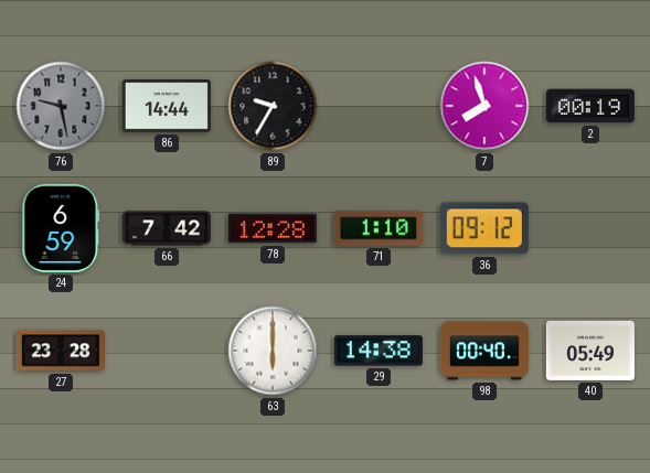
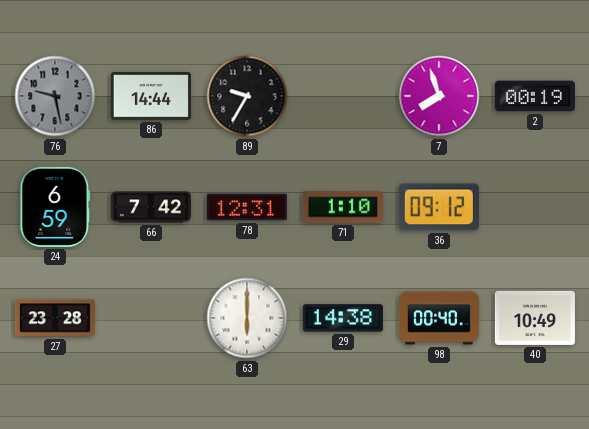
78: 12:28 -> 12:31
40: 05:49 -> 10:49
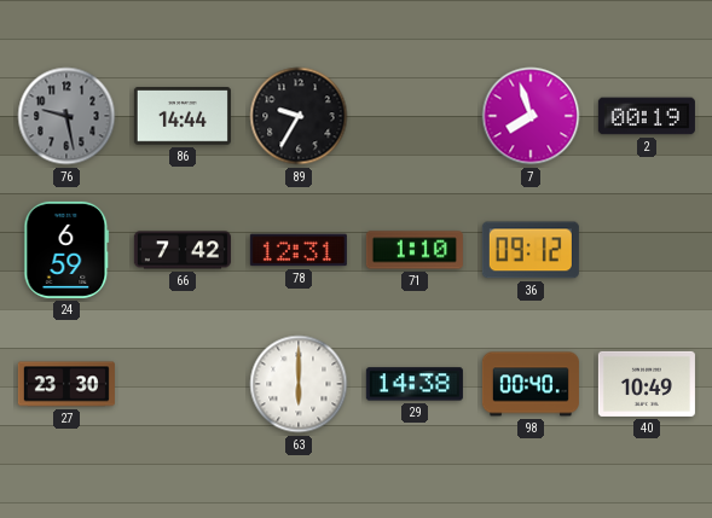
27: 23:28 -> 23:30
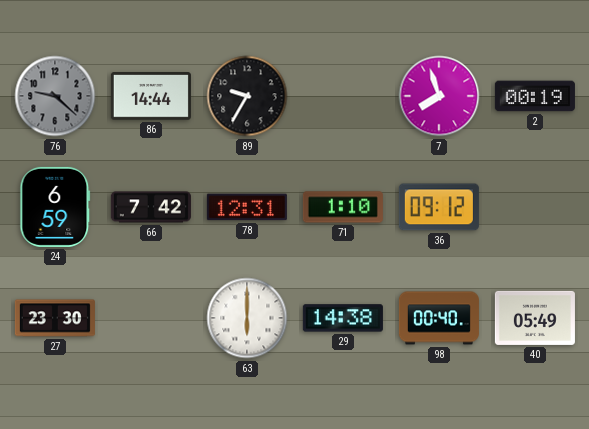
76: 9:28 -> 9:22
40: 10:49 -> 05:49
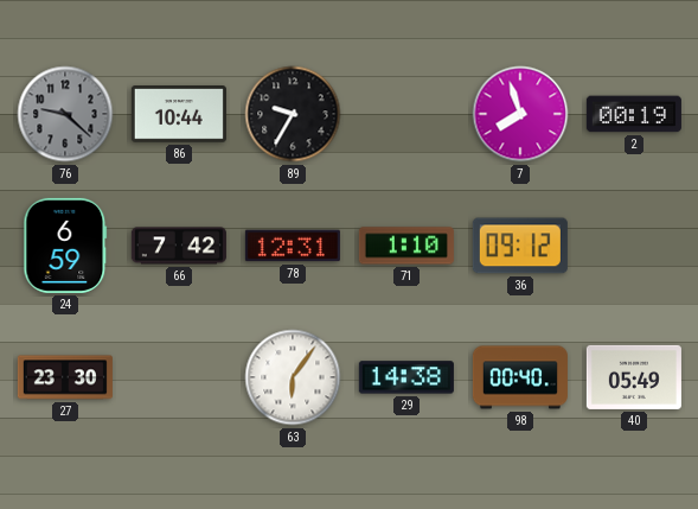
86: 14:44 -> 10:44
63: 6:00 -> 6:06
